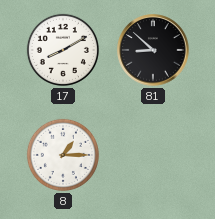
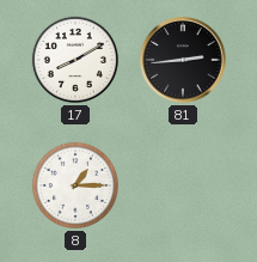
81: 8:52 -> 2:44
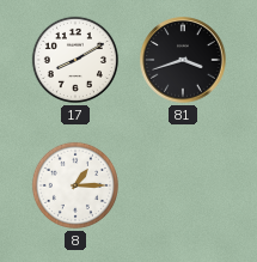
81: 2:44 -> 3:42
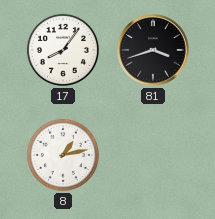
17: 8:10 -> 8:06
8: 1:15 -> 1:13
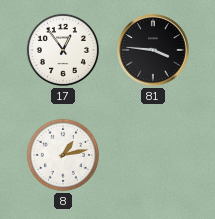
17: 8:06 -> 12:54
81: 3:42 -> 3:46
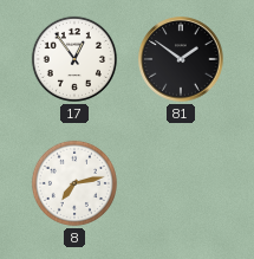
81: 3:46 -> 1:51
8: 1:13 -> 7:13
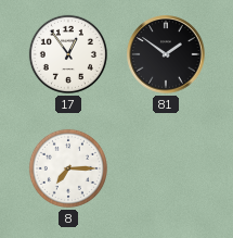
8: 7:13 -> 7:15
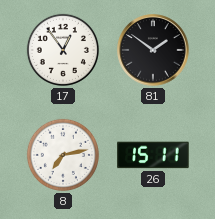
8: 7:15 -> 7:13
26: none -> 15:11
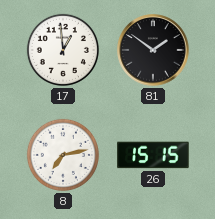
17: 12:54 -> 12:59
26: 15:11 -> 15:15
